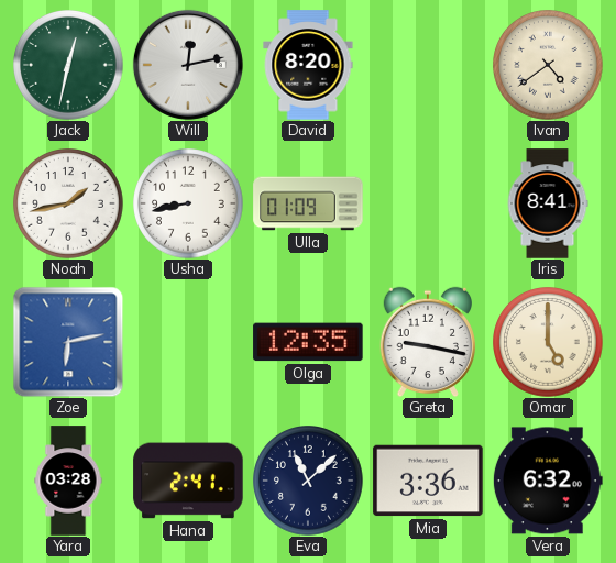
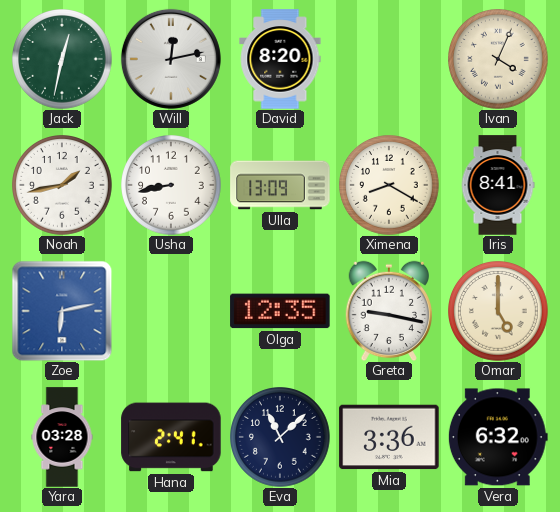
Ivan: 4:39 -> 4:04
Ulla: 01:09 -> 13:09
Ximena: none -> 8:20
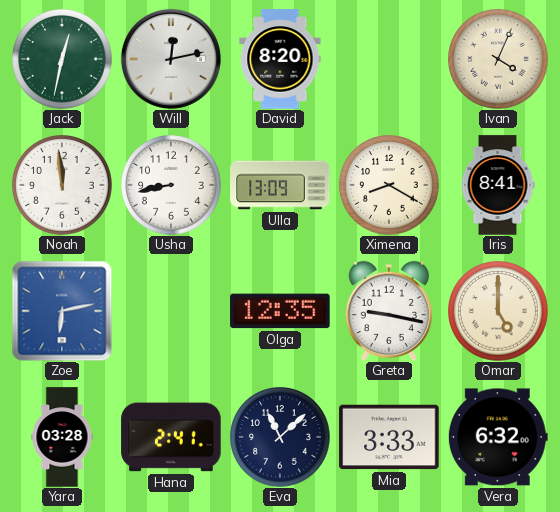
Noah: 1:43 -> 11:59
Mia: 3:36 -> 3:33
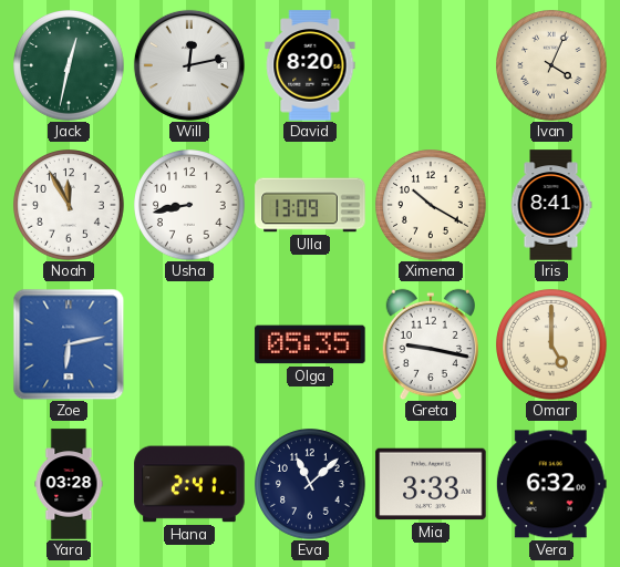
Noah: 11:59 -> 11:55
Ximena: 8:20 -> 10:20
Olga: 12:35 -> 05:35
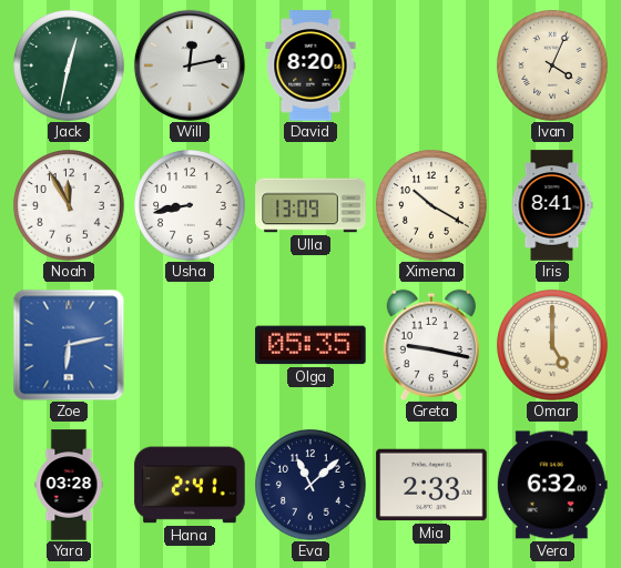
Mia: 3:33 -> 2:33
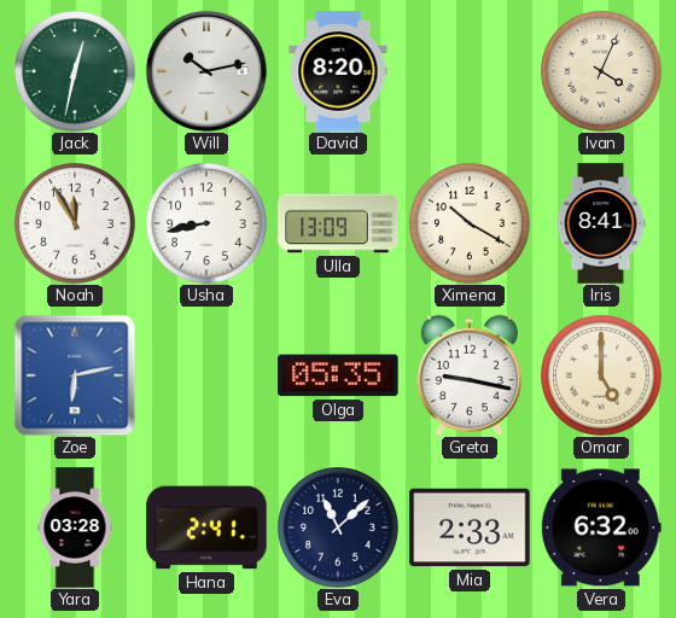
Will: 12:13 -> 10:13
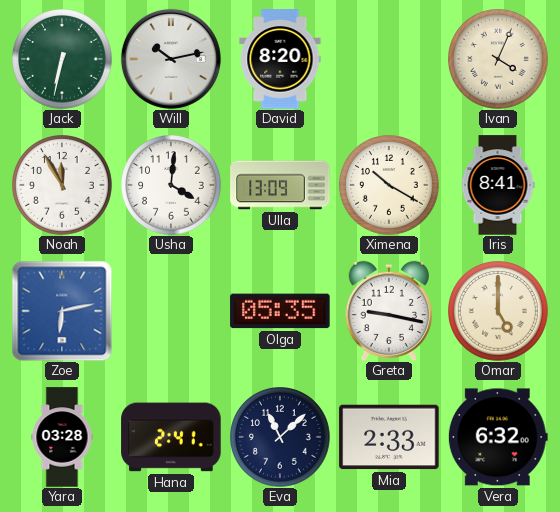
Jack: 12:32 -> 6:32
Usha: 8:43 -> 4:01
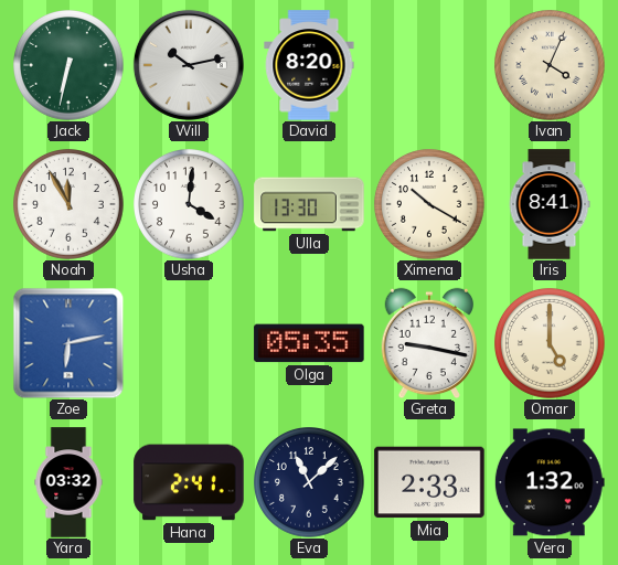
Ulla: 13:09 -> 13:30
Yara: 03:28 -> 03:32
Vera: 6:32 -> 1:32
